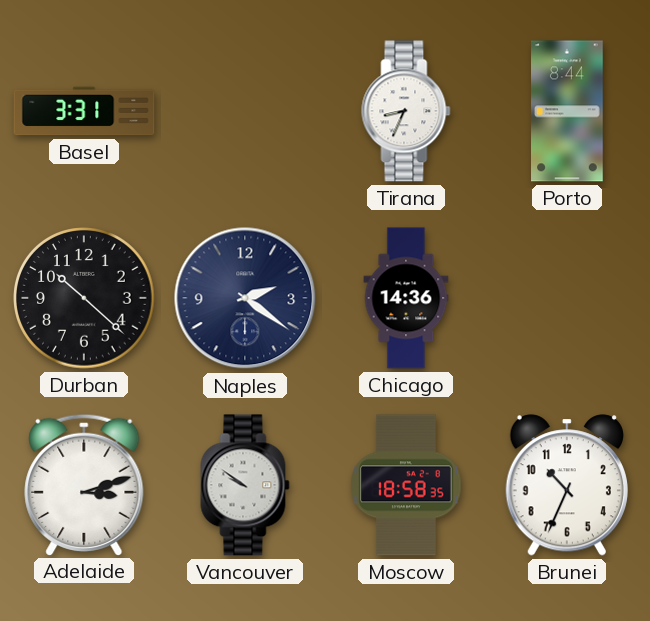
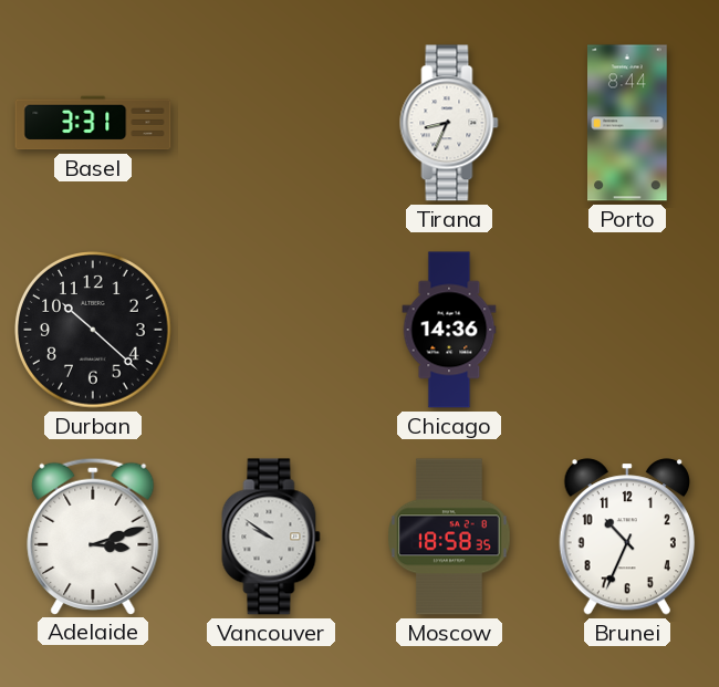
Naples: 2:21 -> none
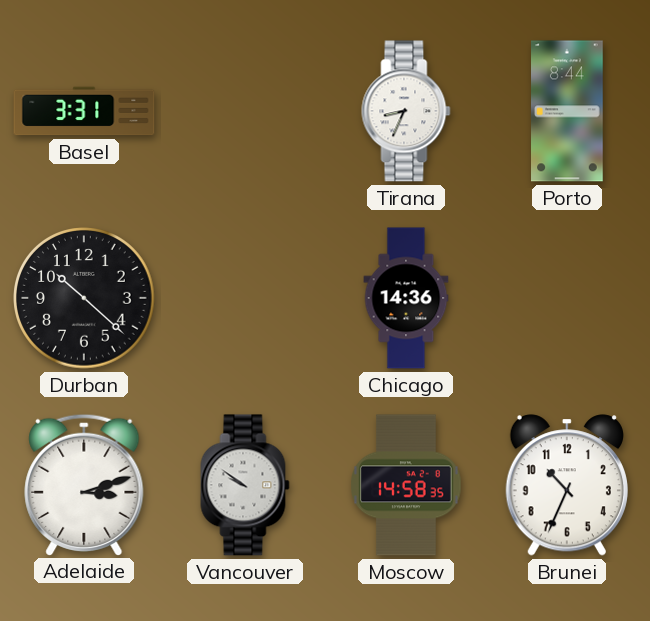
Moscow: 18:58 -> 14:58
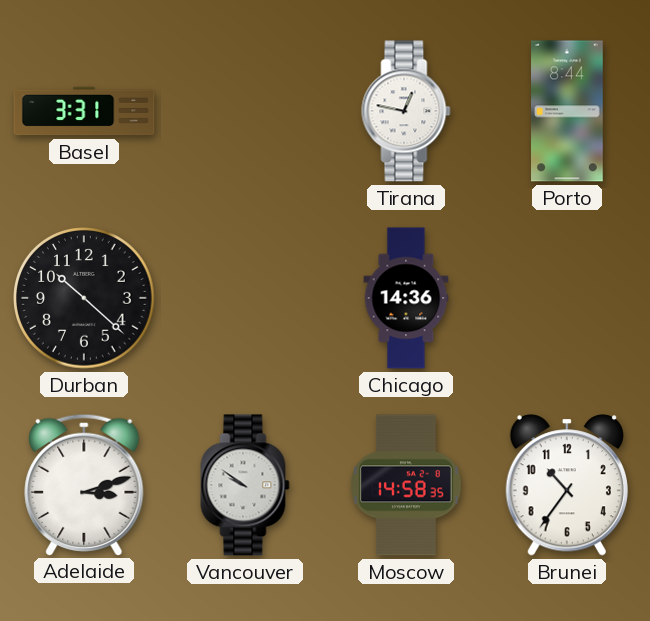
Tirana: 8:34 -> 12:47
Brunei: 10:34 -> 10:36
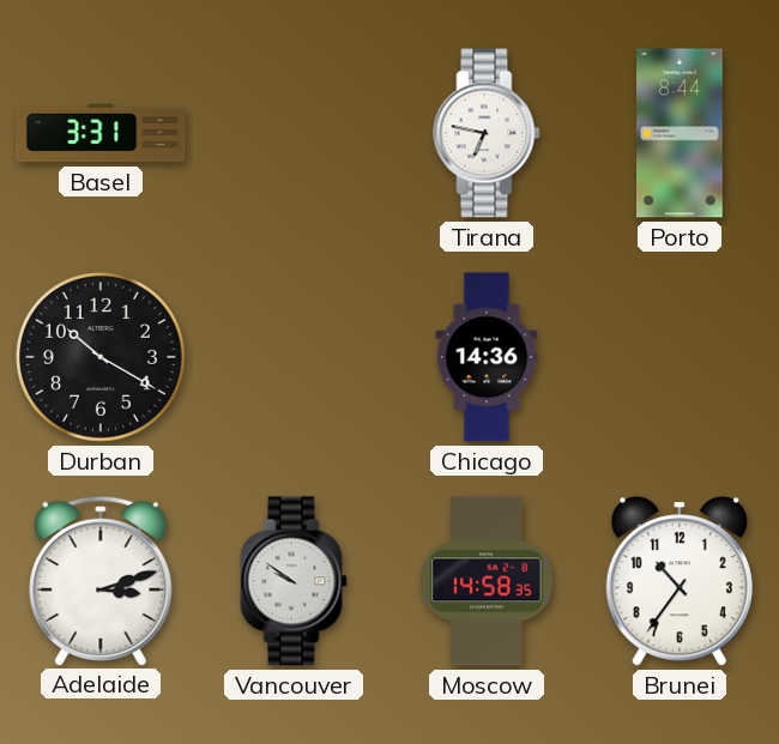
Tirana: 12:47 -> 6:47
Durban: 10:22 -> 10:20
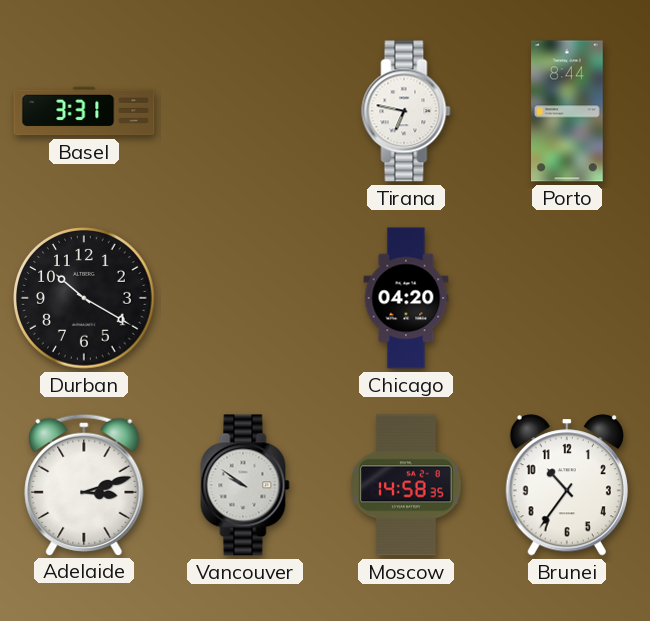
Chicago: 14:36 -> 04:20
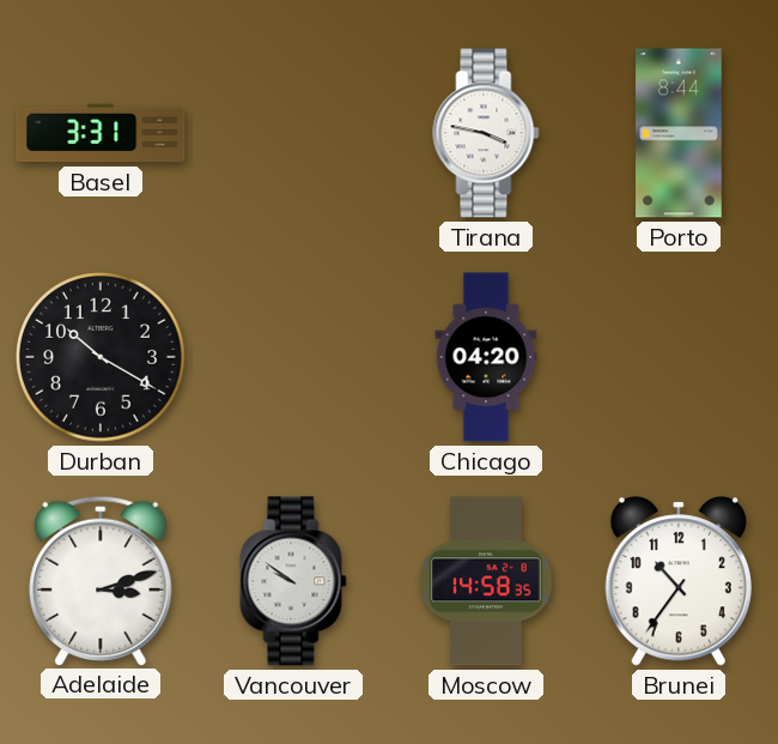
Tirana: 6:47 -> 3:47
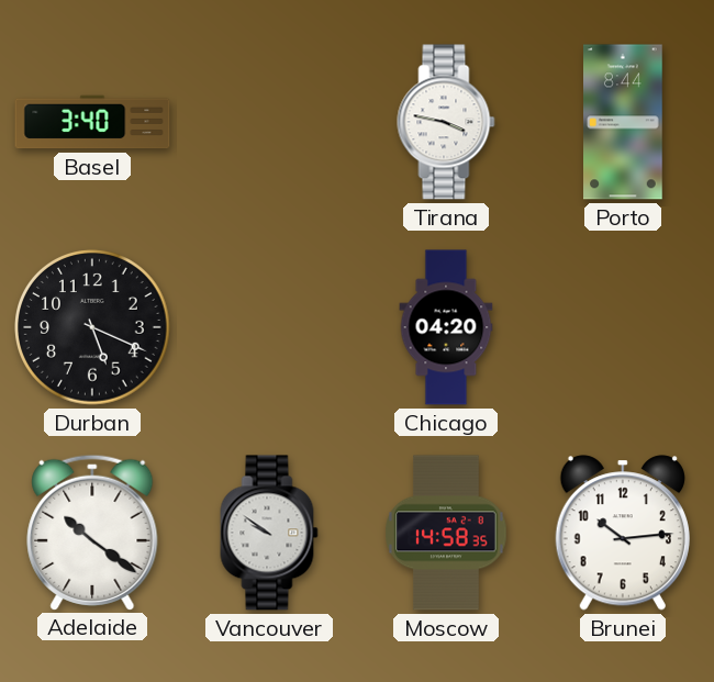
Basel: 3:31 -> 3:40
Durban: 10:20 -> 5:19
Adelaide: 3:12 -> 10:21
Brunei: 10:36 -> 10:14
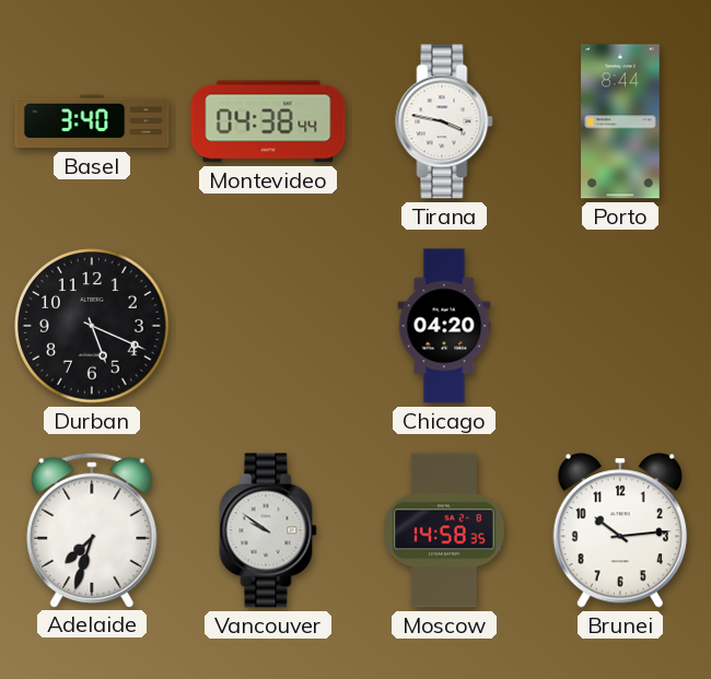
Montevideo: none -> 04:38
Adelaide: 10:21 -> 7:33
